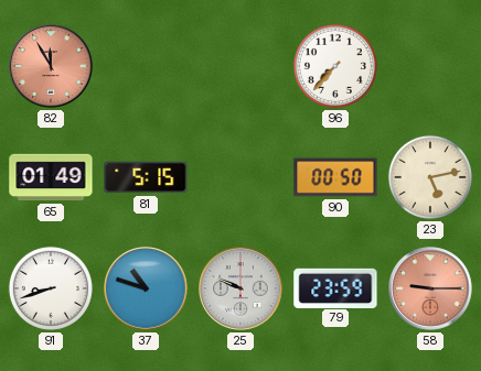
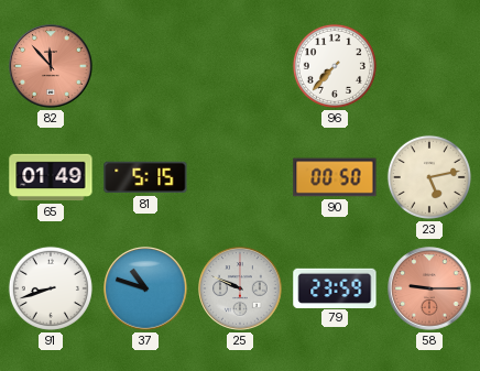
82: 11:55 -> 11:53
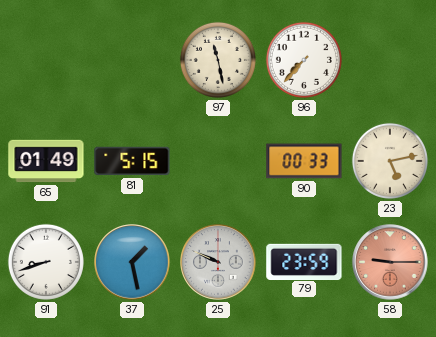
82: 11:53 -> none
97: none -> 11:28
90: 00:50 -> 00:33
37: 10:48 -> 1:28
